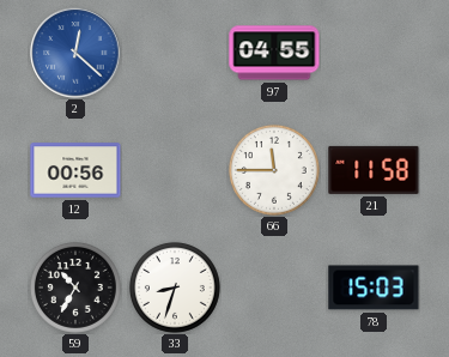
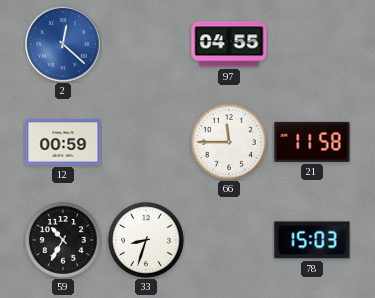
12: 00:56 -> 00:59
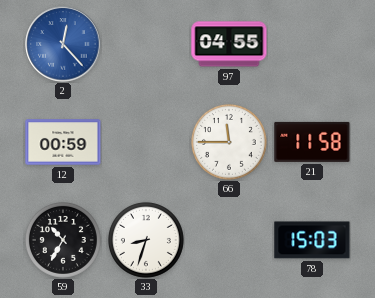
2: 12:22 -> 12:23
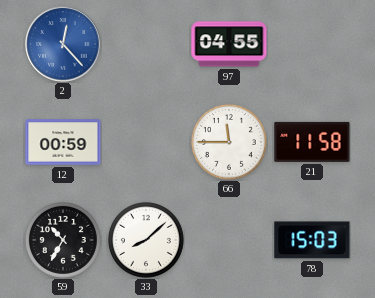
33: 8:33 -> 8:08
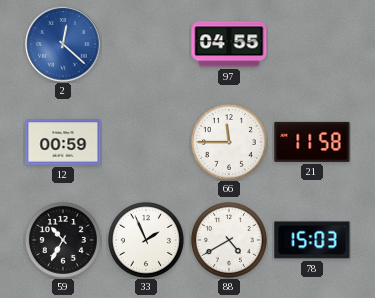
2: 12:23 -> 12:22
33: 8:08 -> 1:56
88: none -> 4:40
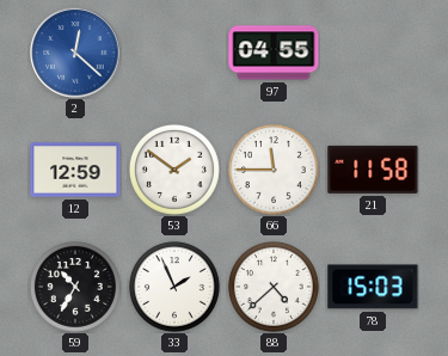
12: 00:59 -> 12:59
53: none -> 1:51
88: 4:40 -> 4:38
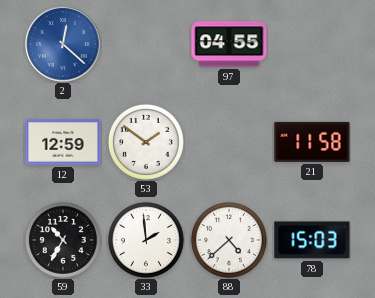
66: 11:45 -> none
33: 1:56 -> 1:59
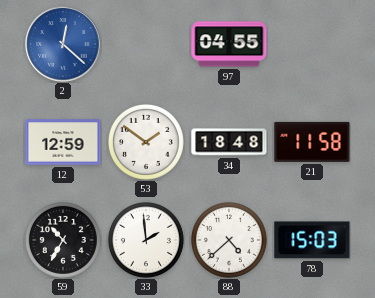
34: none -> 18:48
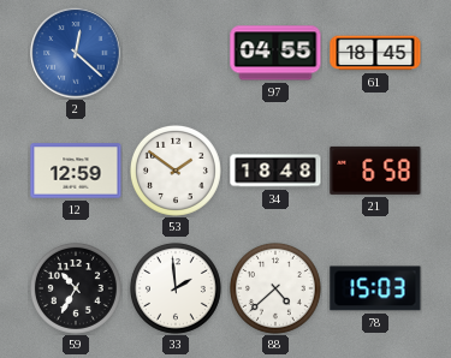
61: none -> 18:45
21: 11:58 -> 6:58
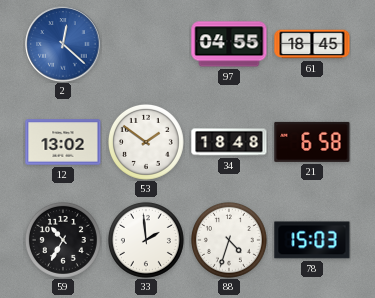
12: 12:59 -> 13:02
88: 4:38 -> 4:33
